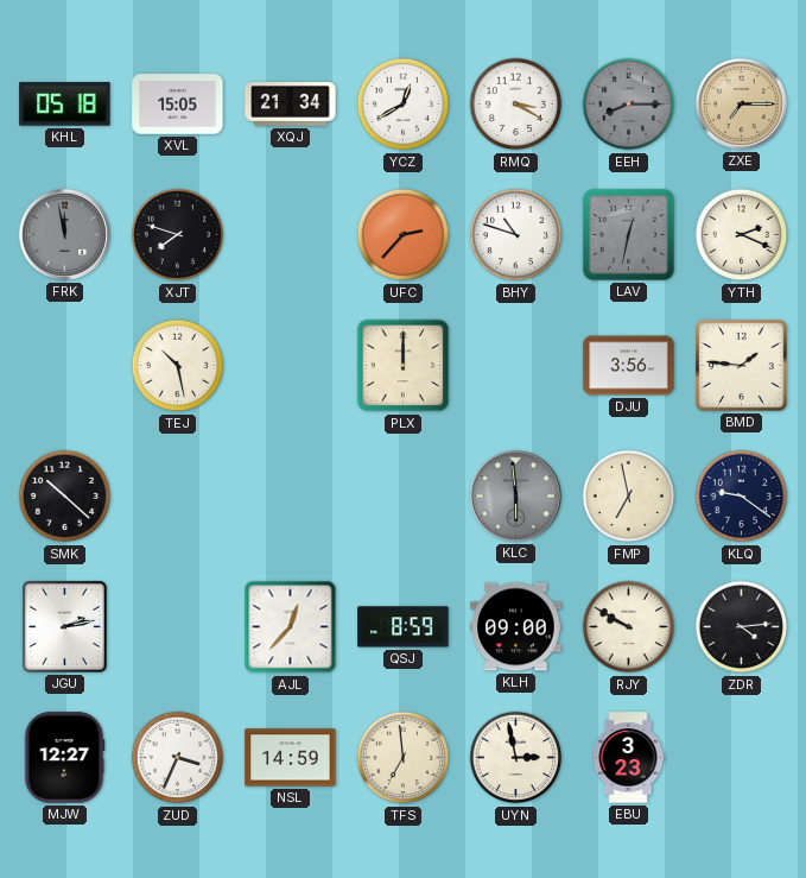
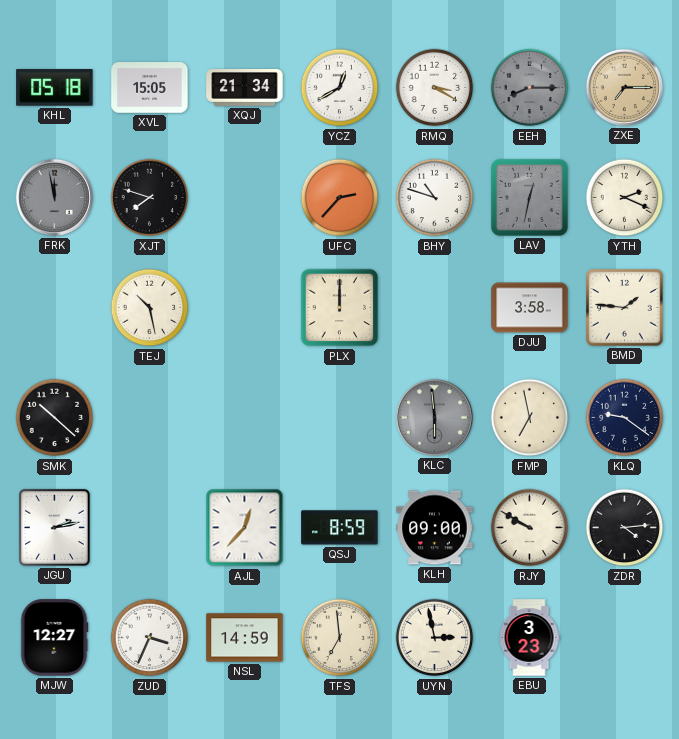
DJU: 3:56 -> 3:58
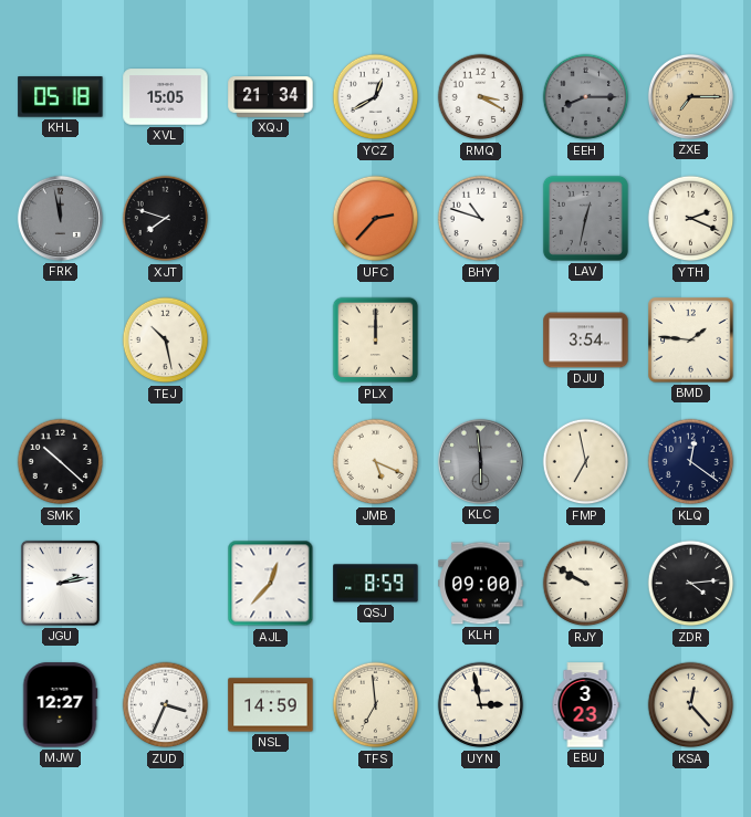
DJU: 3:58 -> 3:54
JMB: none -> 5:19
KLQ: 9:21 -> 12:21
KSA: none -> 12:23
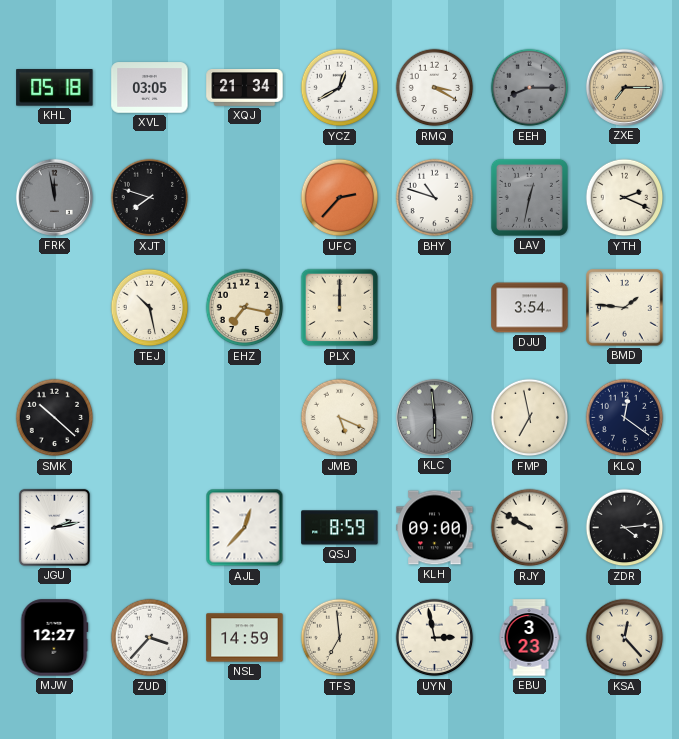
XVL: 15:05 -> 03:05
EHZ: none -> 7:17
ZUD: 3:34 -> 3:37
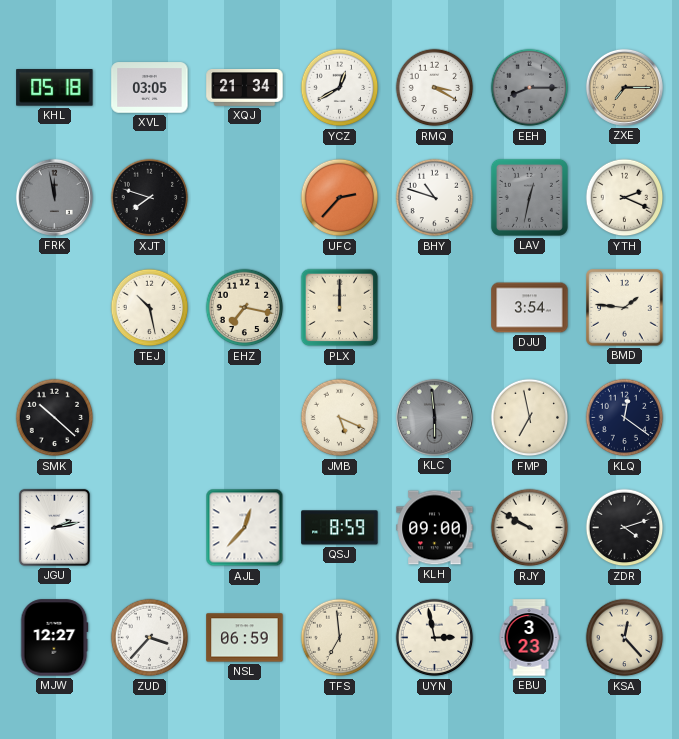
ZDR: 4:14 -> 4:12
NSL: 14:59 -> 06:59
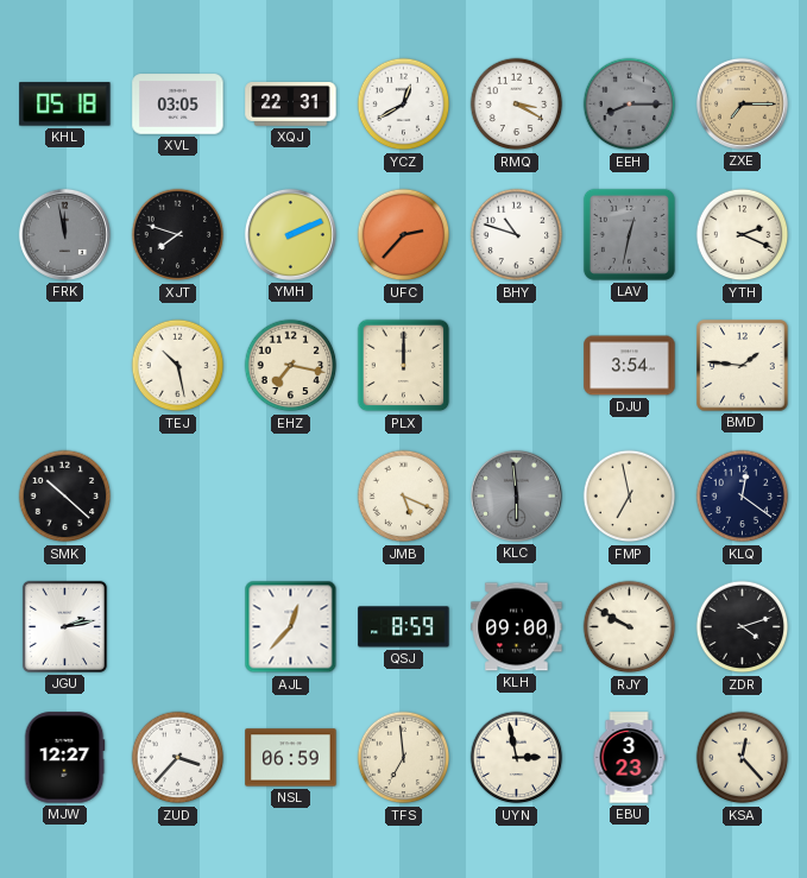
XQJ: 21:34 -> 22:31
YMH: none -> 2:11
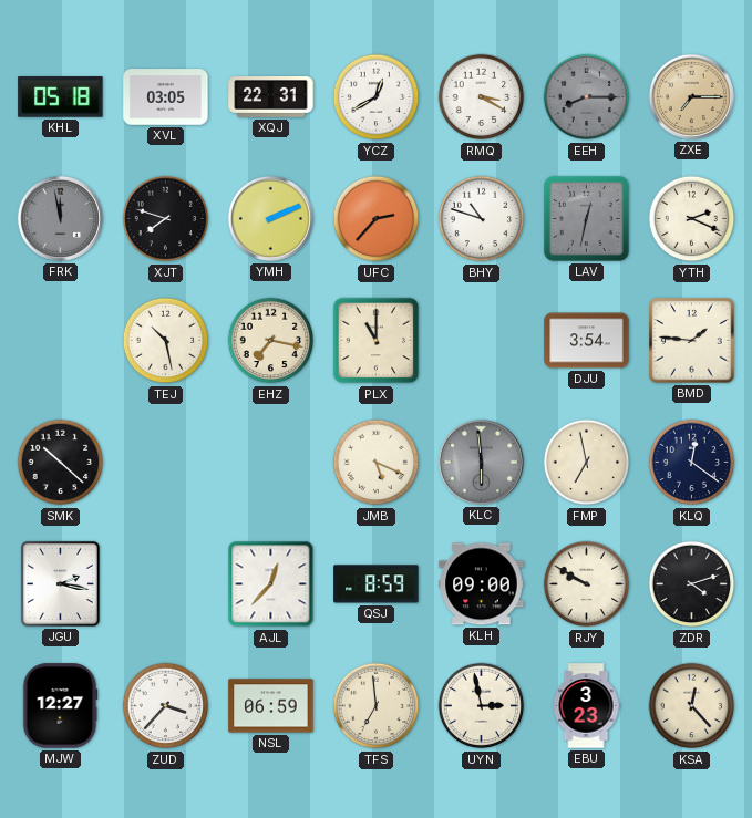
PLX: 12:00 -> 11:00
JGU: 2:13 -> 2:17
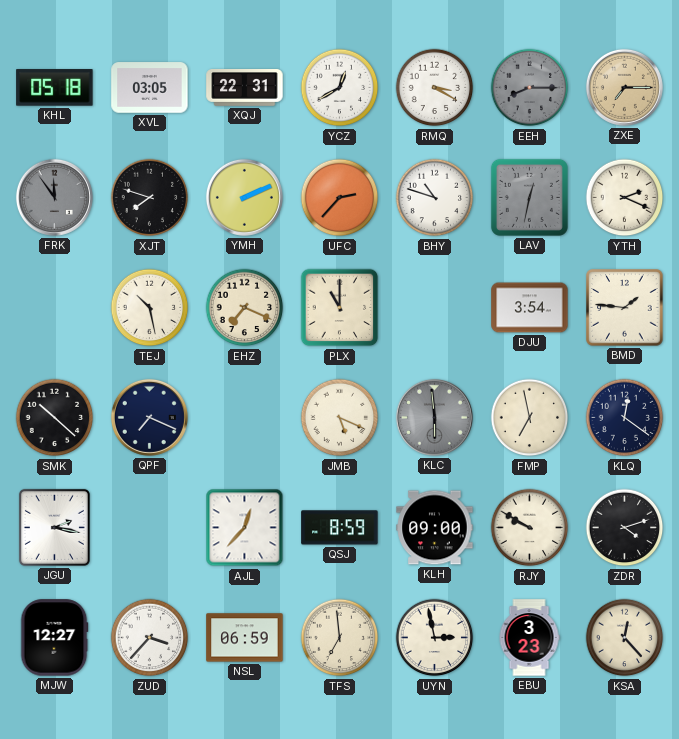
FRK: 11:58 -> 11:54
EHZ: 7:17 -> 7:19
QPF: none -> 7:19
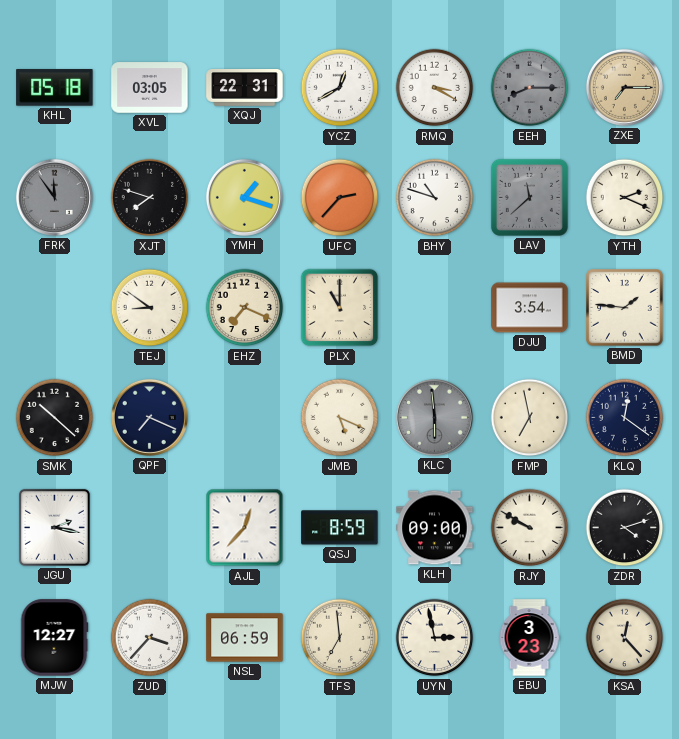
YMH: 2:11 -> 1:18
LAV: 12:32 -> 11:38
TEJ: 10:28 -> 8:51
